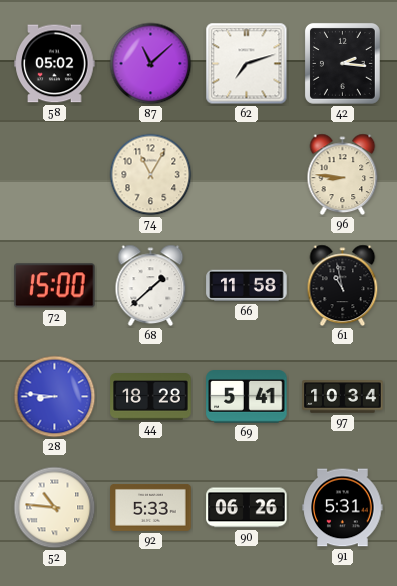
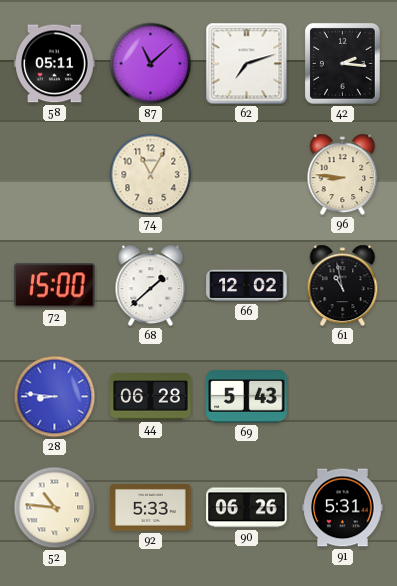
58: 05:02 -> 05:11
66: 11:58 -> 12:02
44: 18:28 -> 06:28
69: 5:41 -> 5:43
97: 10:34 -> none
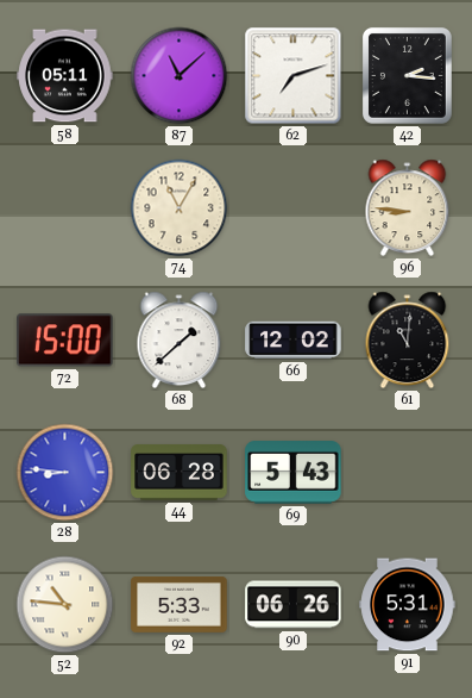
61: 10:58 -> 11:01
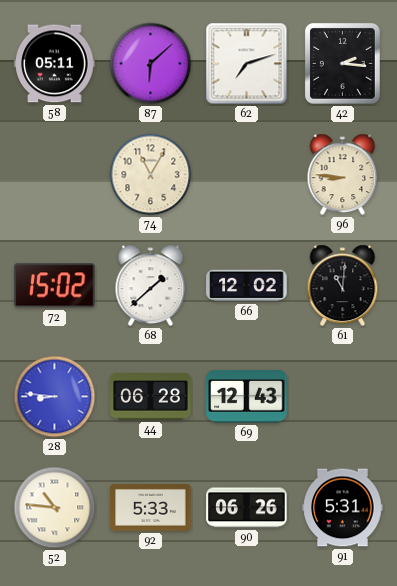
87: 11:08 -> 6:08
72: 15:00 -> 15:02
69: 5:43 -> 12:43
